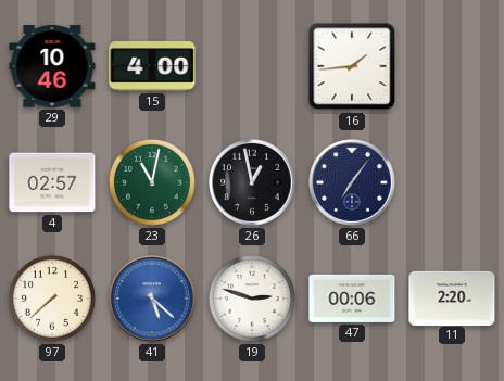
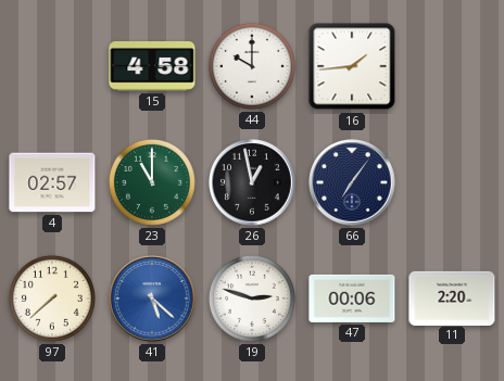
29: 10:46 -> none
15: 4:00 -> 4:58
44: none -> 10:00
23: 11:02 -> 11:00
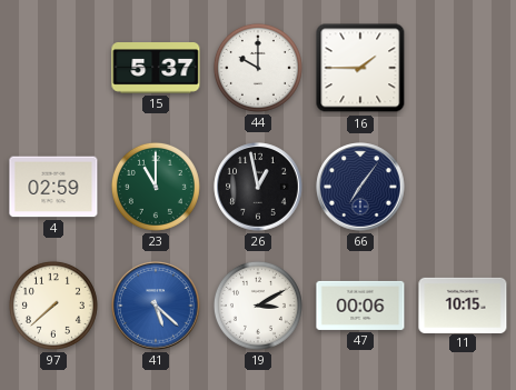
15: 4:58 -> 5:37
16: 1:44 -> 1:45
4: 02:57 -> 02:59
19: 2:48 -> 3:10
11: 2:20 -> 10:15
